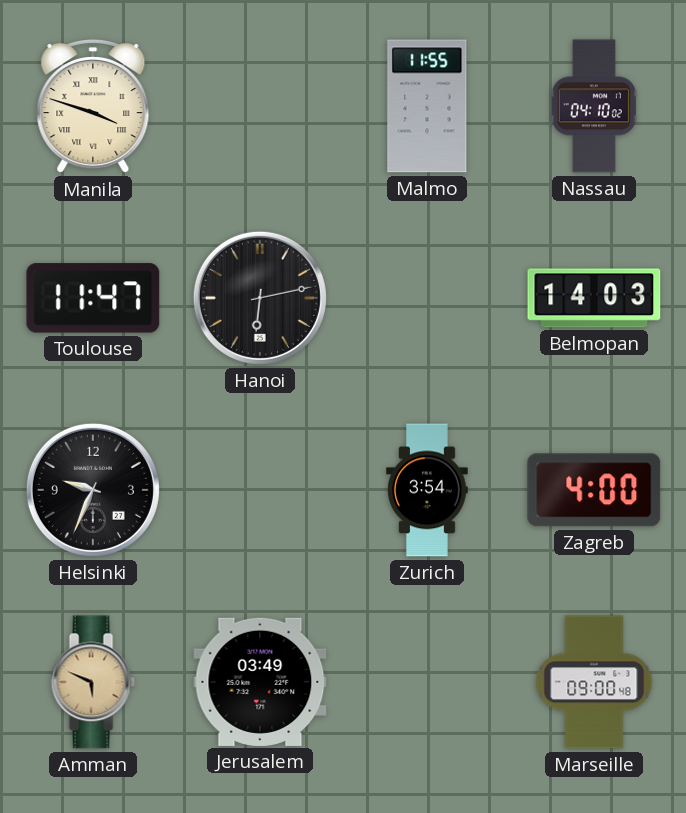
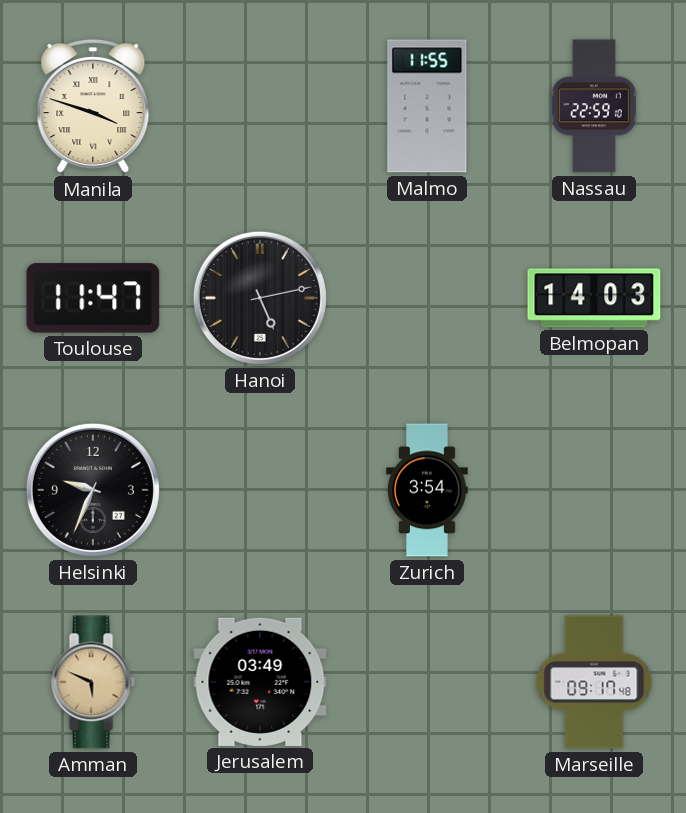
Nassau: 04:10 -> 22:59
Hanoi: 6:13 -> 5:13
Zagreb: 4:00 -> none
Marseille: 09:00 -> 09:17
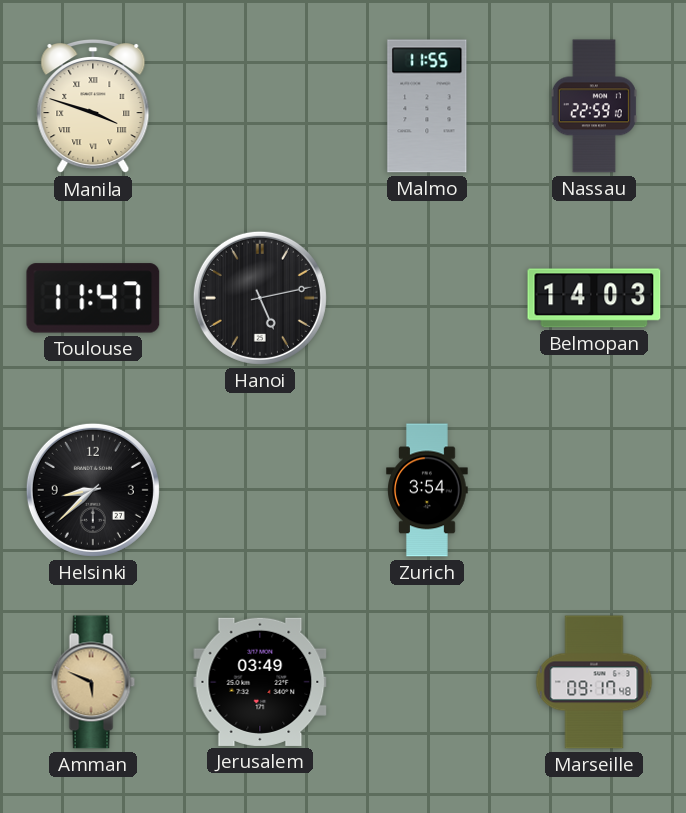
Helsinki: 9:34 -> 8:38
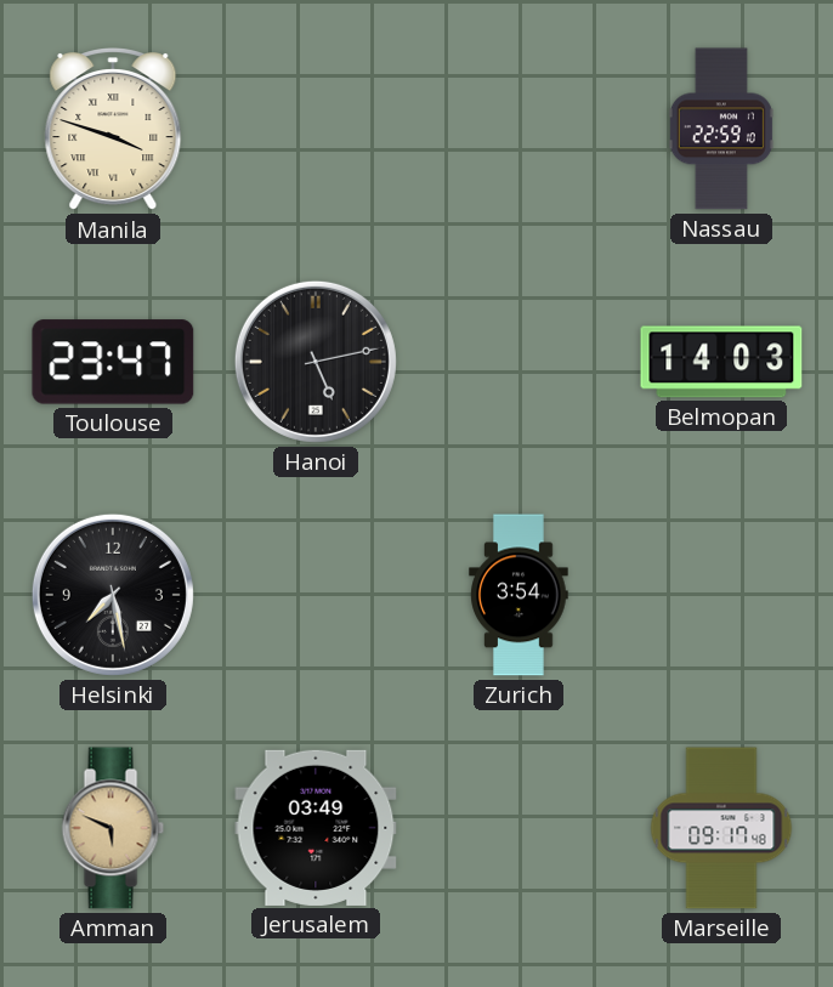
Malmo: 11:55 -> none
Toulouse: 11:47 -> 23:47
Helsinki: 8:38 -> 7:28
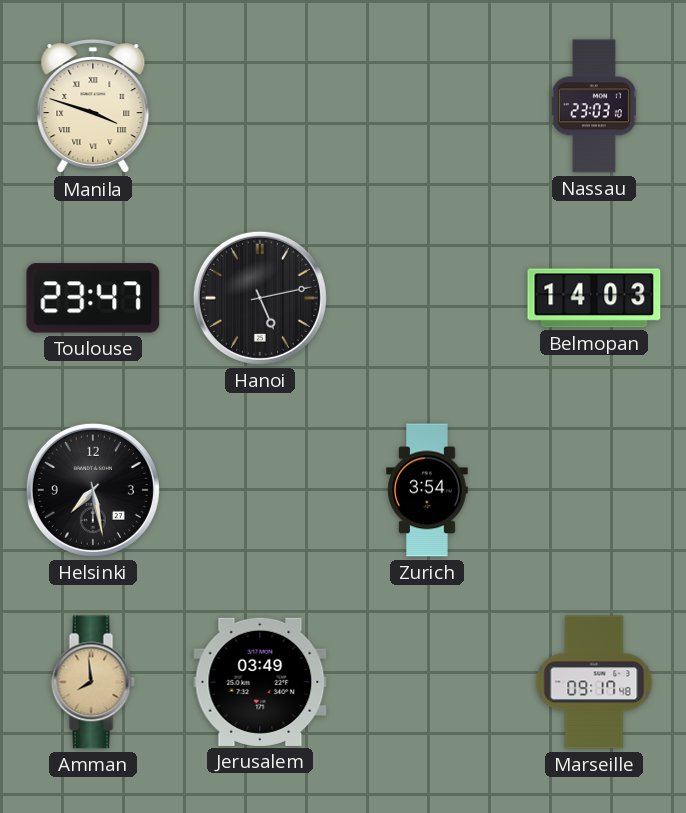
Nassau: 22:59 -> 23:03
Amman: 5:49 -> 7:59
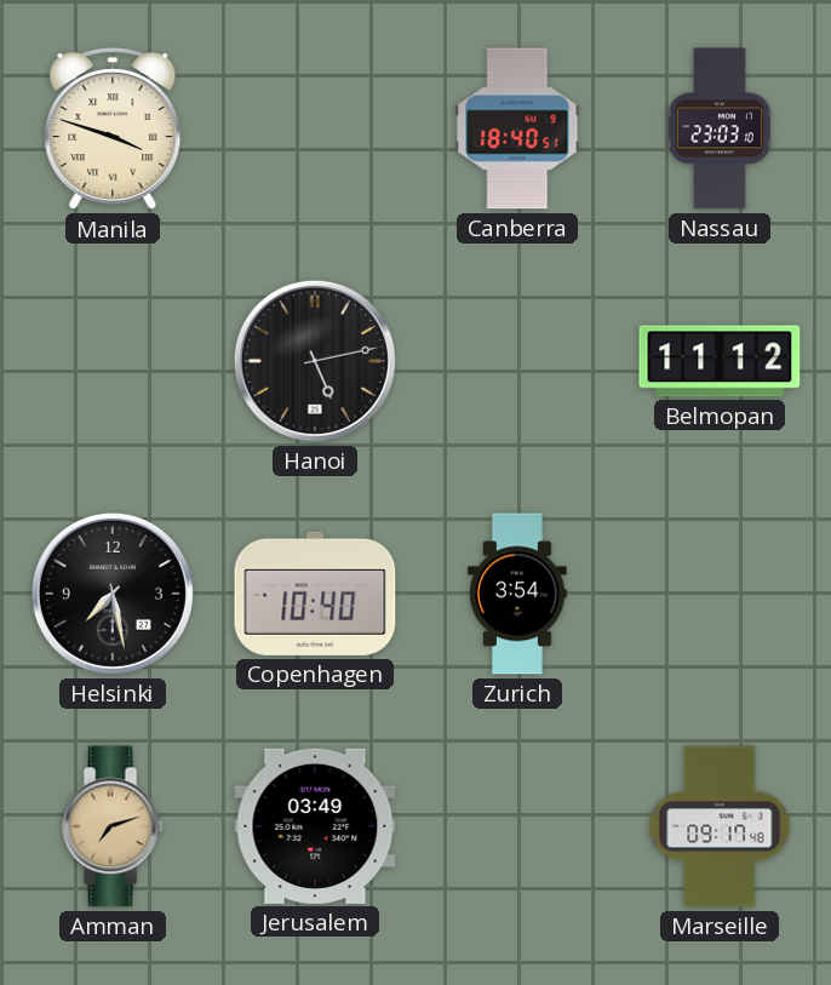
Canberra: none -> 18:40
Toulouse: 23:47 -> none
Belmopan: 14:03 -> 11:12
Copenhagen: none -> 10:40
Amman: 7:59 -> 7:12
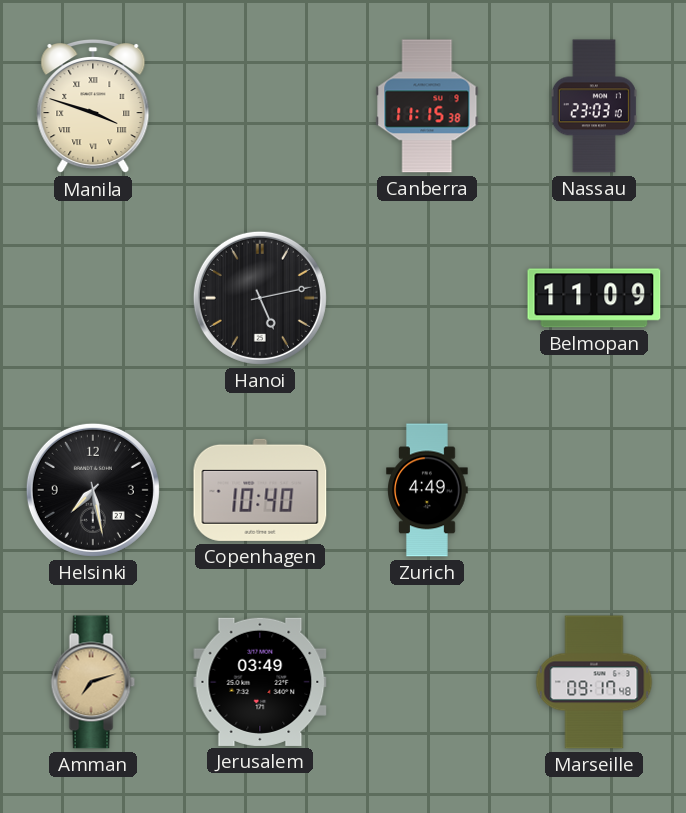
Canberra: 18:40 -> 11:15
Belmopan: 11:12 -> 11:09
Zurich: 3:54 -> 4:49
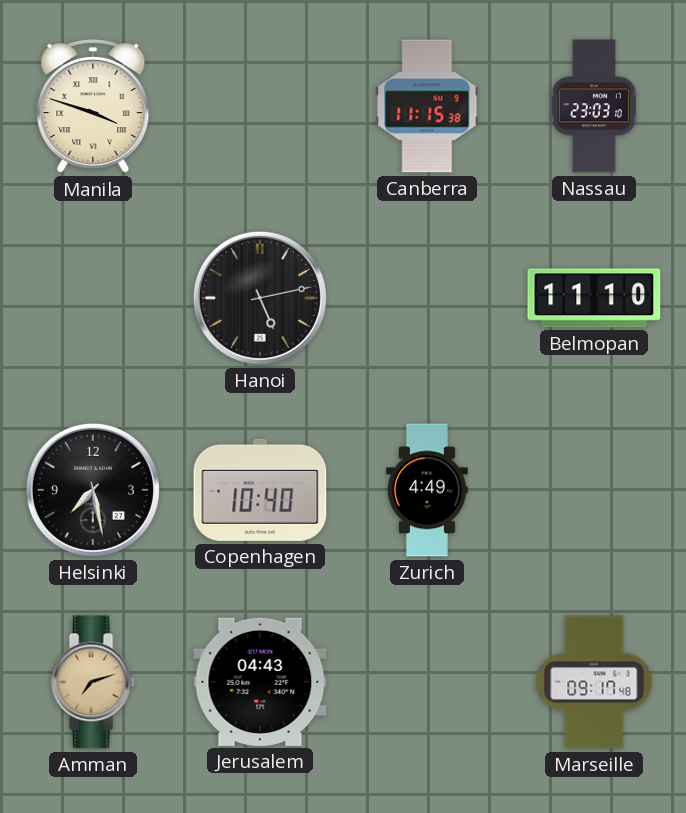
Belmopan: 11:09 -> 11:10
Jerusalem: 03:49 -> 04:43
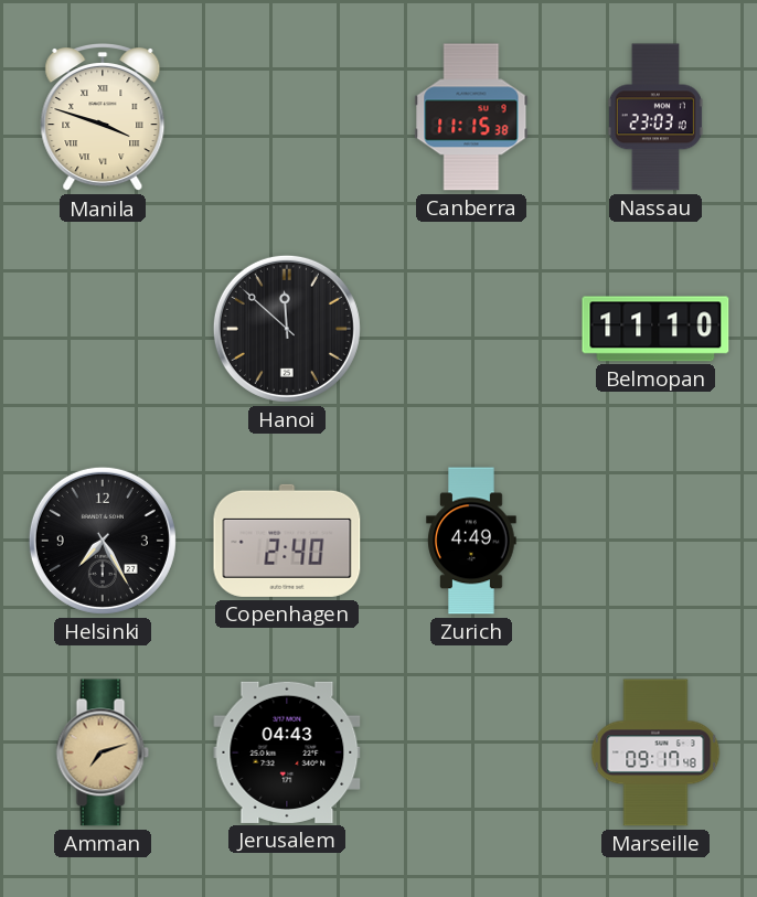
Hanoi: 5:13 -> 11:52
Helsinki: 7:28 -> 7:25
Copenhagen: 10:40 -> 2:40
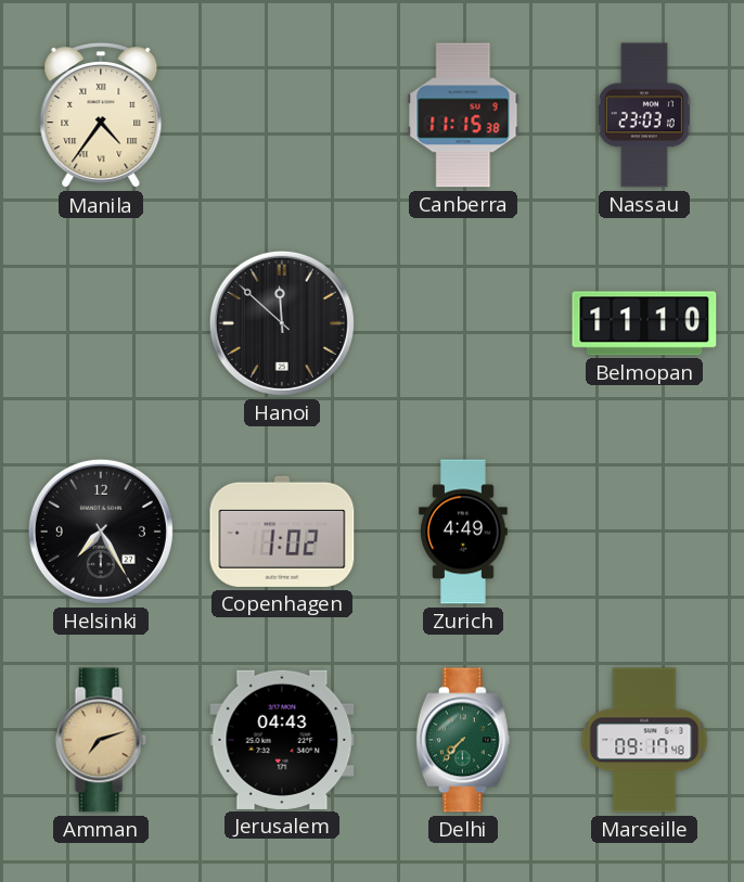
Manila: 3:48 -> 4:36
Copenhagen: 2:40 -> 1:02
Delhi: none -> 7:37
